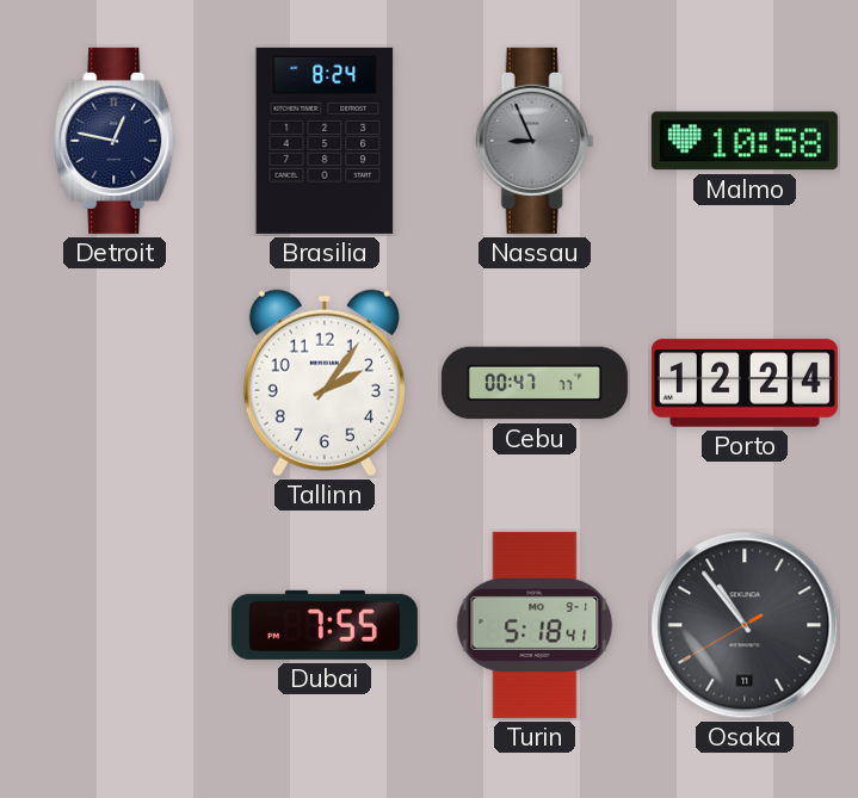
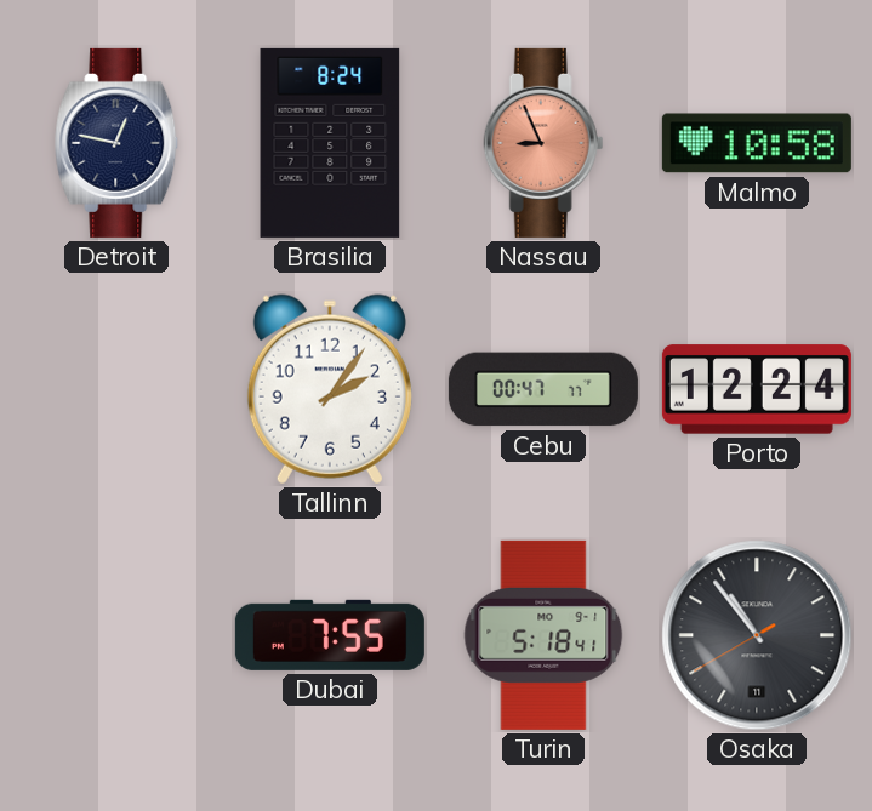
Nassau dial: grey -> salmon
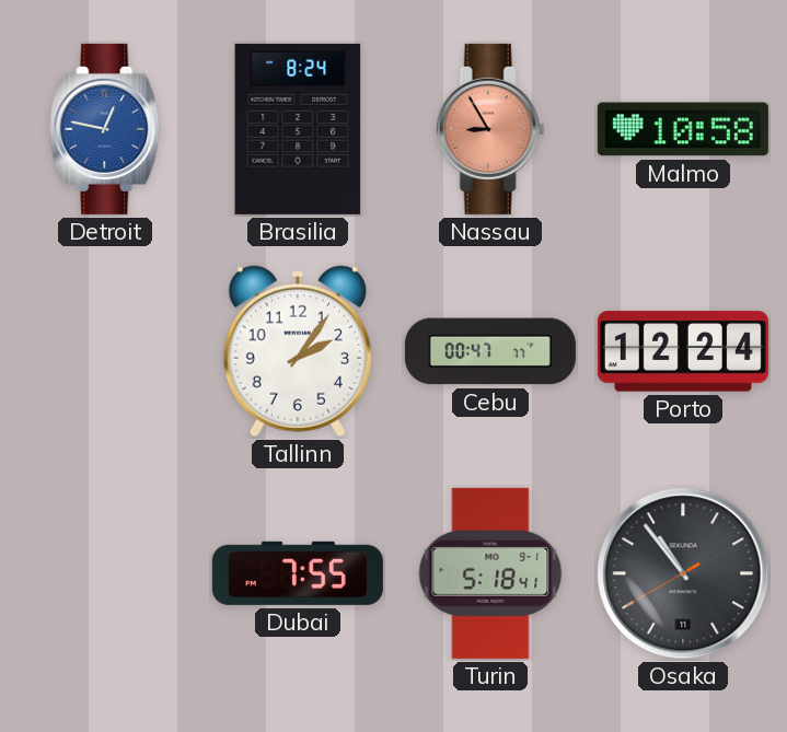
Detroit dial: navy -> blue
Nassau: 8:56 -> 8:55
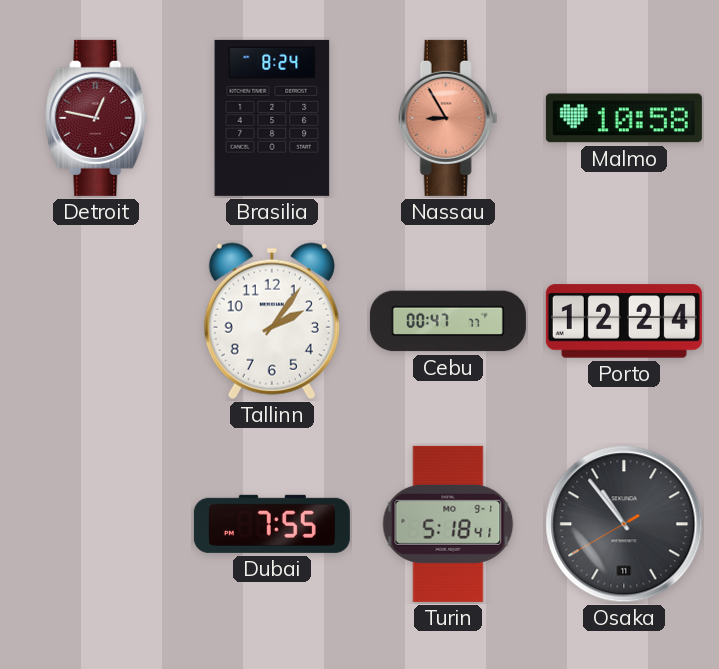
Detroit dial: blue -> burgundy
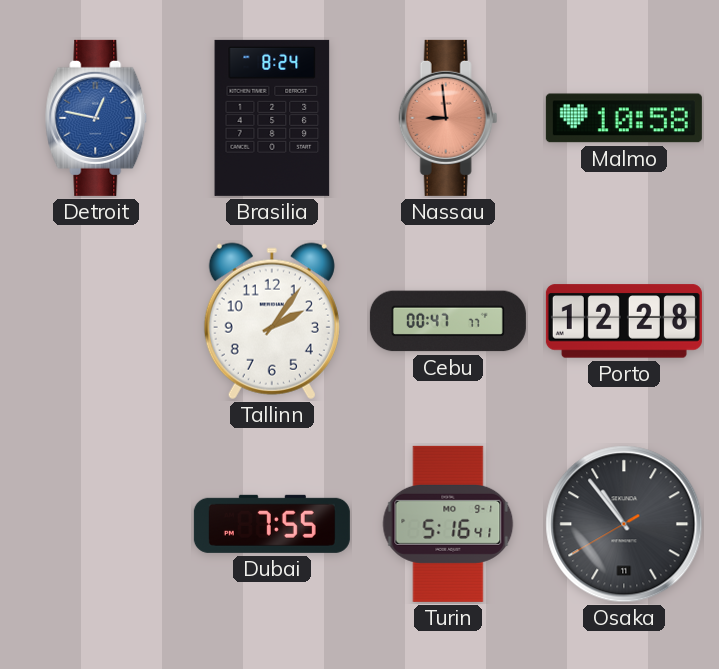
Detroit dial: burgundy -> blue
Nassau: 8:55 -> 8:59
Porto: 12:24 -> 12:28
Turin: 5:18 -> 5:16
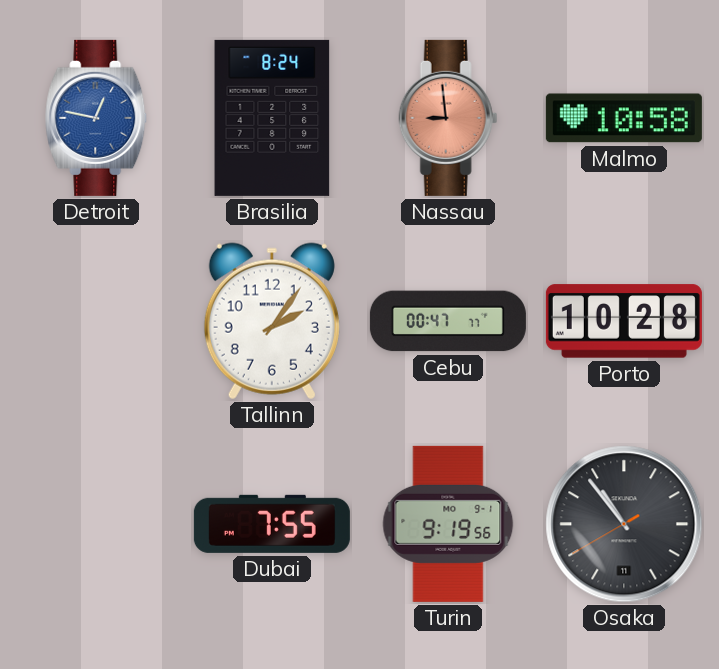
Porto: 12:28 -> 10:28
Turin: 5:16 -> 9:19
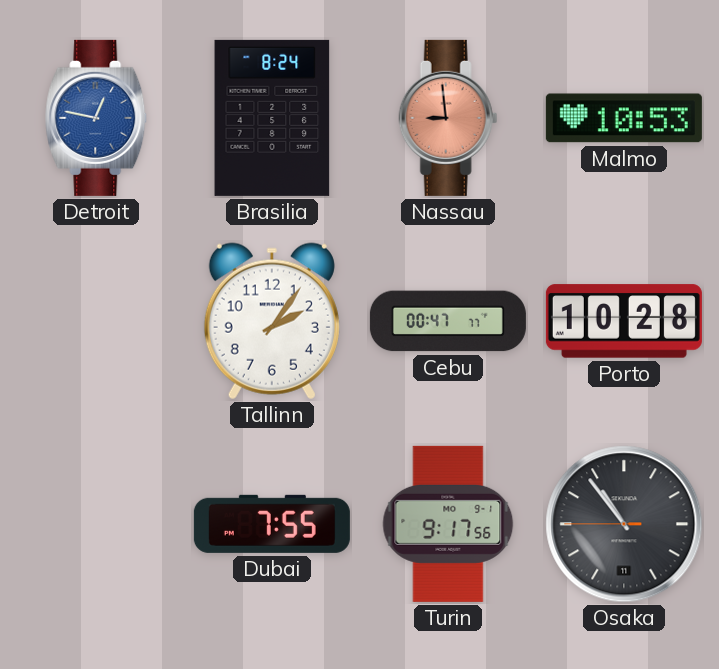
Malmo: 10:58 -> 10:53
Turin: 9:19 -> 9:17
Osaka: 10:53:40 -> 10:53:45
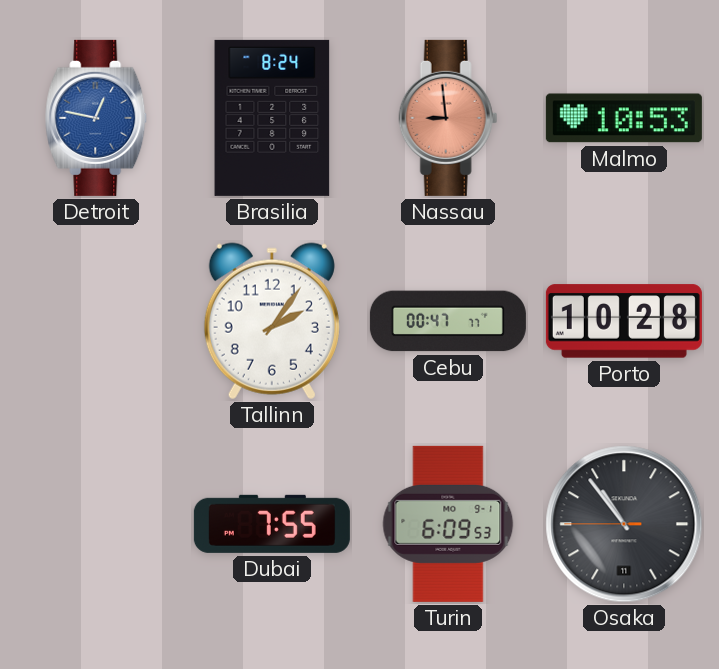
Turin: 9:17 -> 6:09
